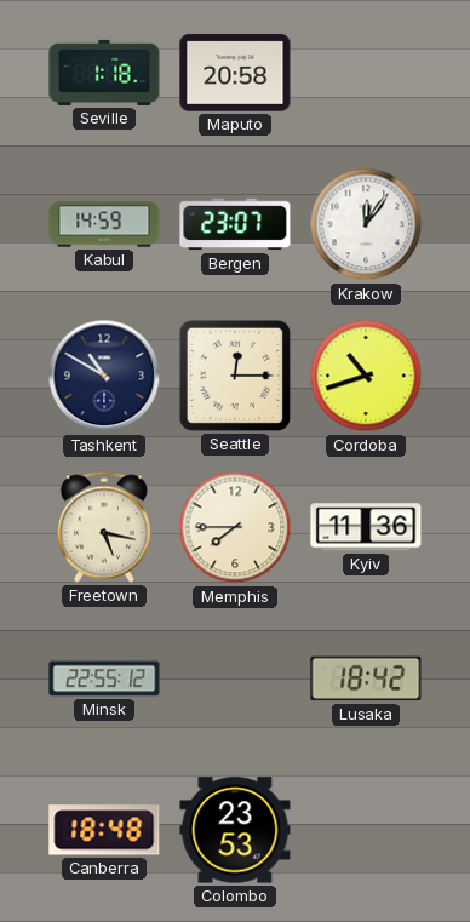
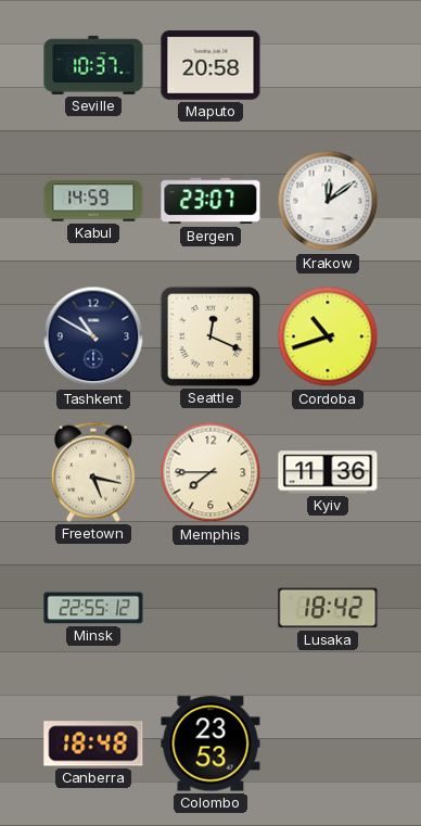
Seville: 1:18 -> 10:37
Krakow: 12:06 -> 12:09
Seattle: 12:15 -> 12:19
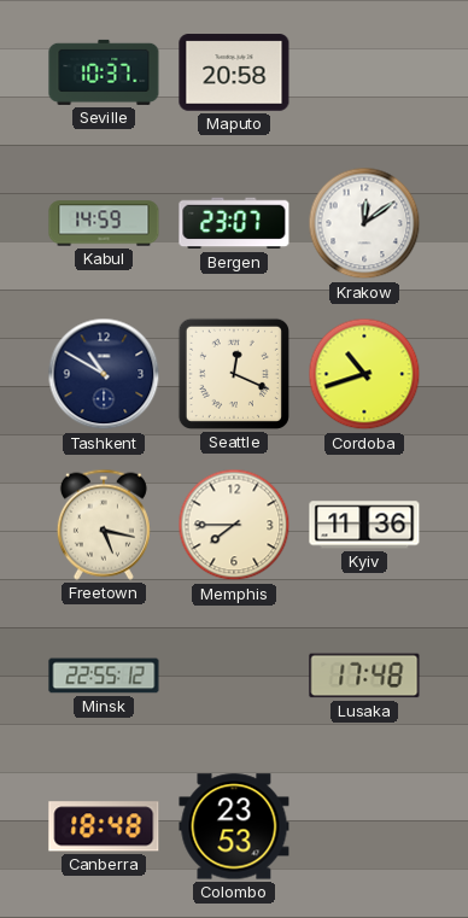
Lusaka: 18:42 -> 17:48
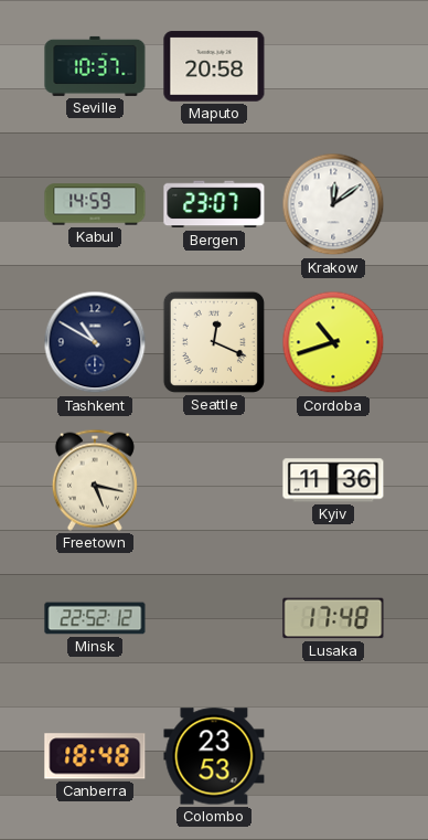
Memphis: 7:45 -> none
Minsk: 22:55 -> 22:52
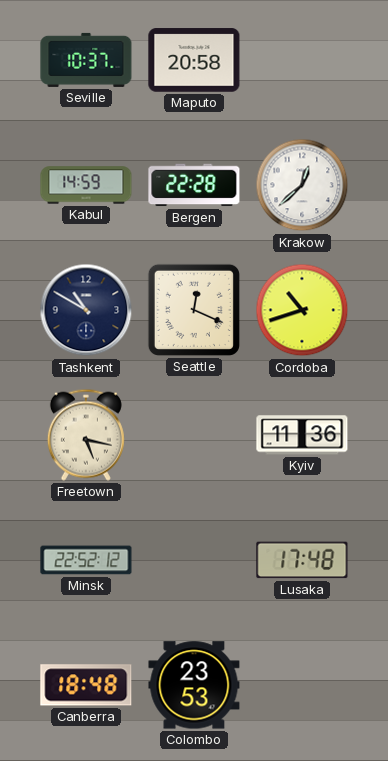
Bergen: 23:07 -> 22:28
Krakow: 12:09 -> 12:38
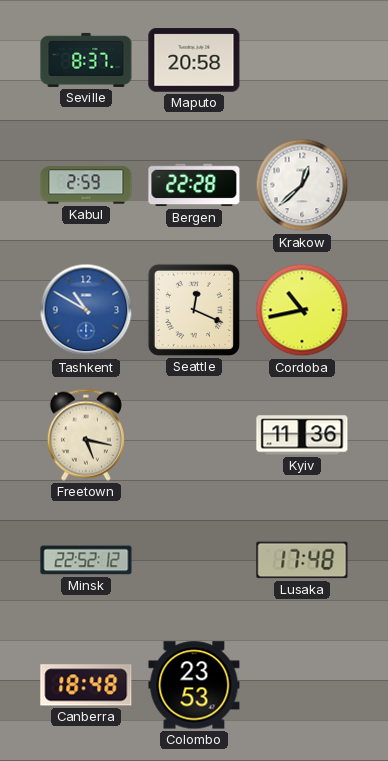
Seville: 10:37 -> 8:37
Kabul: 14:59 -> 2:59
Tashkent dial: navy -> blue
Cordoba: 10:42 -> 10:43
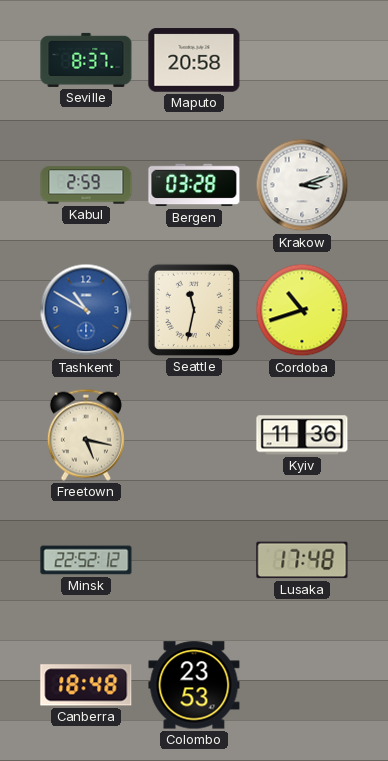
Bergen: 22:28 -> 03:28
Krakow: 12:38 -> 3:12
Seattle: 12:19 -> 11:32
Cordoba: 10:43 -> 10:42
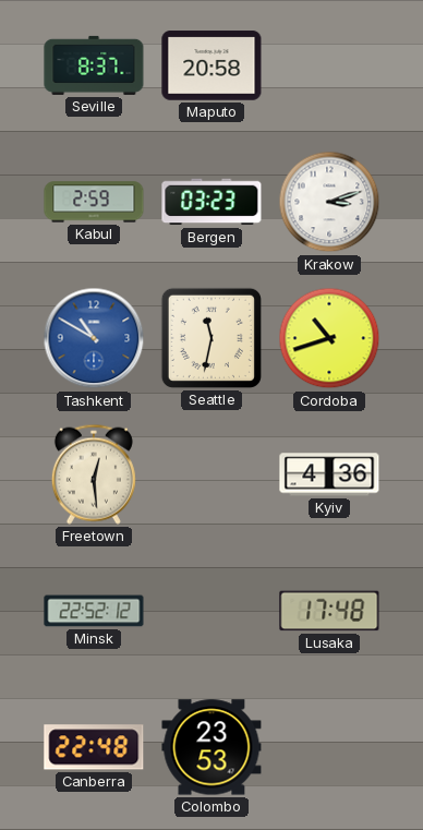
Bergen: 03:28 -> 03:23
Freetown: 5:17 -> 12:29
Kyiv: 11:36 -> 4:36
Canberra: 18:48 -> 22:48
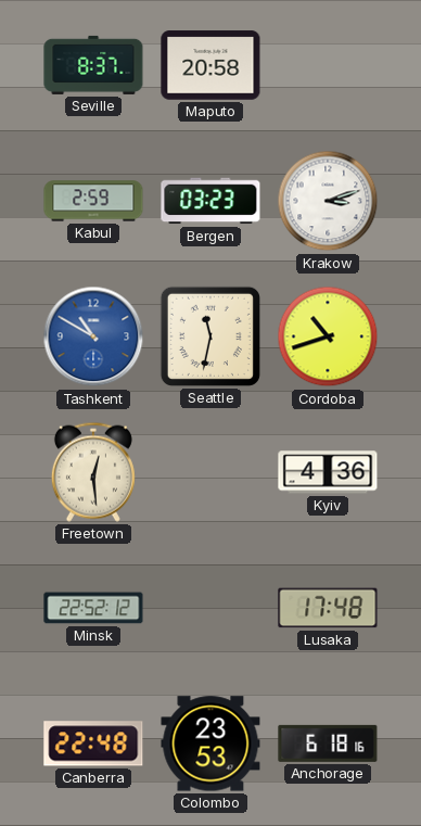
Anchorage: none -> 6:18
